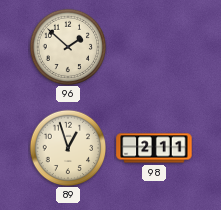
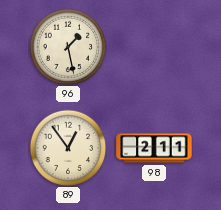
96: 1:52 -> 1:28
89: 12:57 -> 12:54
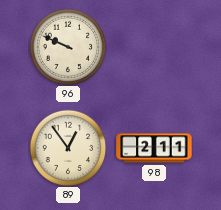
96: 1:28 -> 9:49
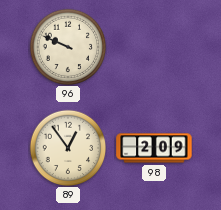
98: 2:11 -> 2:09
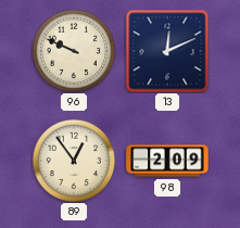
13: none -> 12:11
